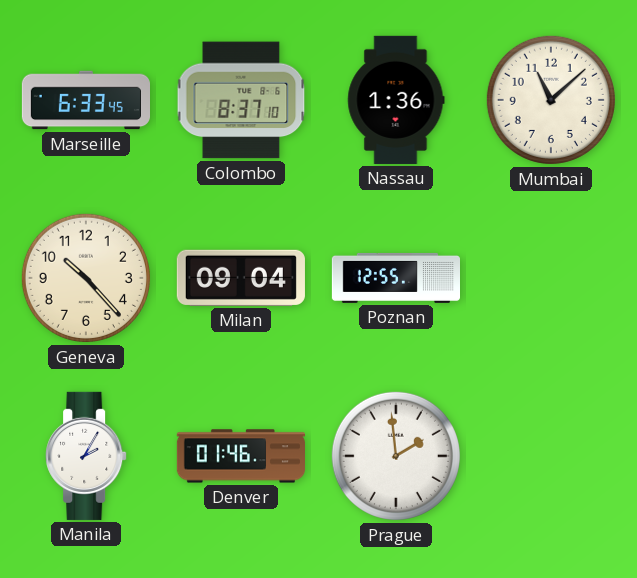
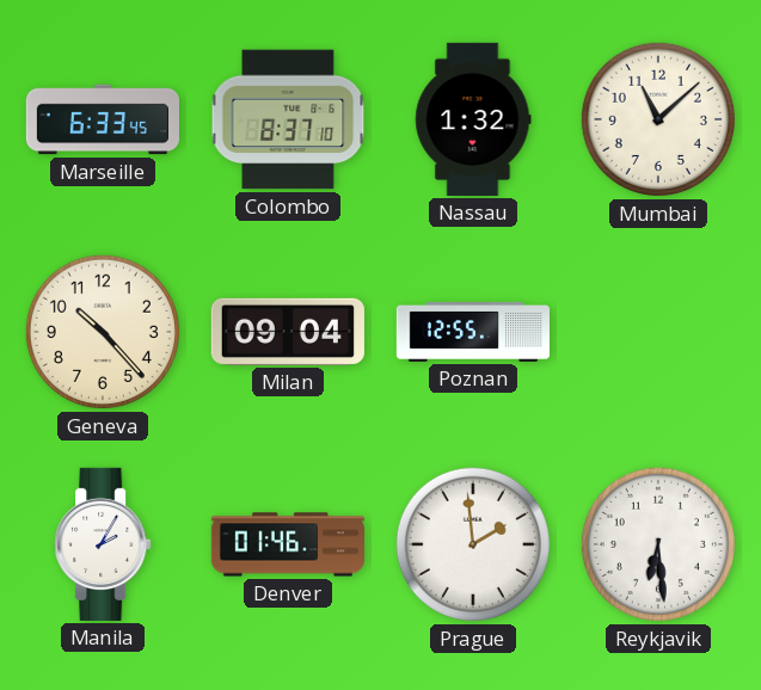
Nassau: 1:36 -> 1:32
Reykjavik: none -> 6:29
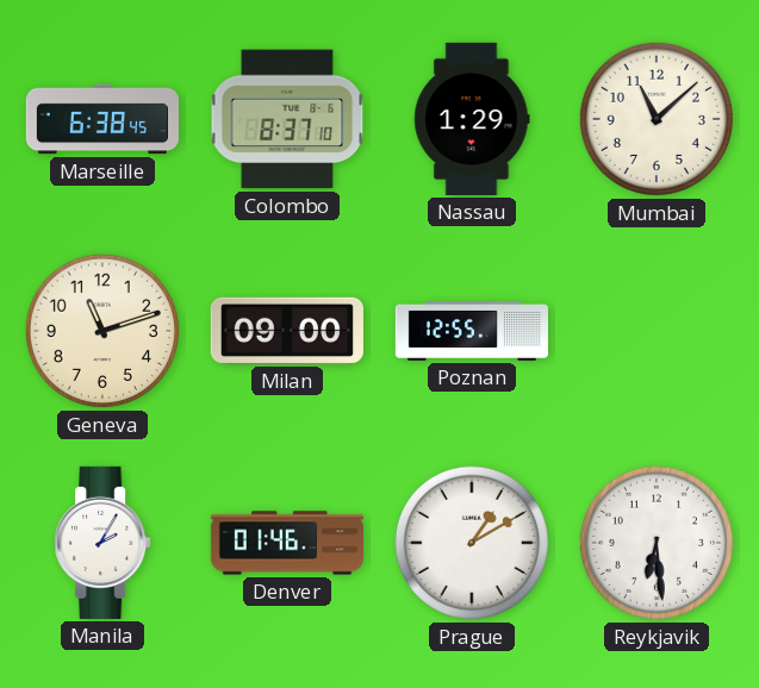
Marseille: 6:33 -> 6:38
Nassau: 1:32 -> 1:29
Geneva: 10:23 -> 11:12
Milan: 09:04 -> 09:00
Prague: 1:59 -> 1:10
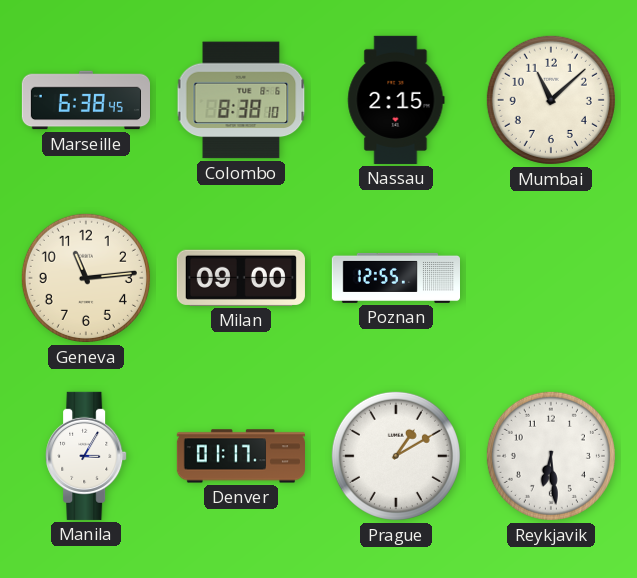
Colombo: 8:37 -> 8:38
Nassau: 1:29 -> 2:15
Geneva: 11:12 -> 11:14
Manila: 2:05 -> 3:05
Denver: 01:46 -> 01:17
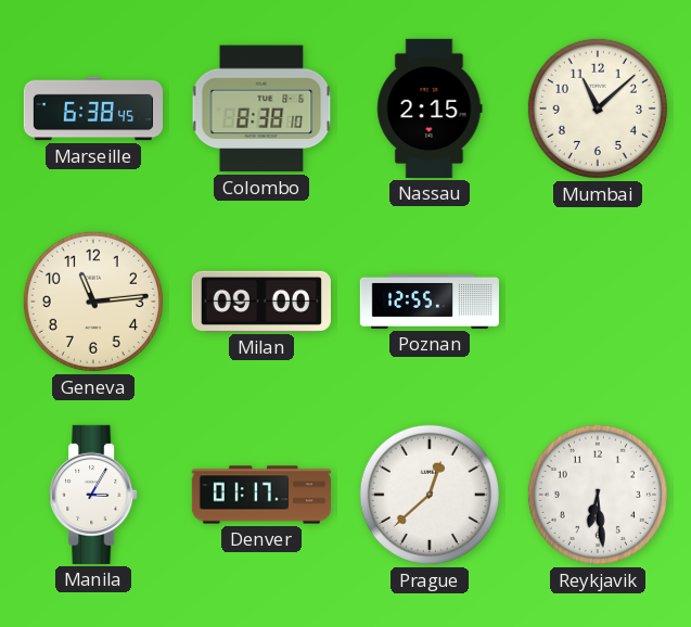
Prague: 1:10 -> 12:38
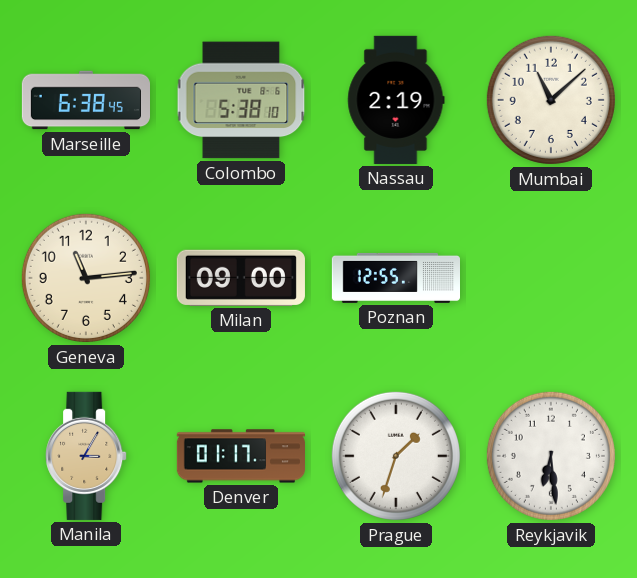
Colombo: 8:38 -> 5:38
Nassau: 2:15 -> 2:19
Manila dial: white -> champagne
Prague: 12:38 -> 1:33
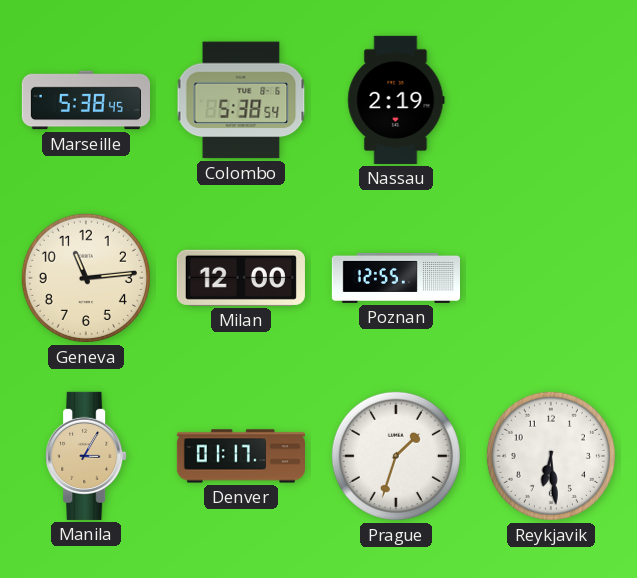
Marseille: 6:38 -> 5:38
Colombo: 5:38:10 -> 5:38:54
Mumbai: 11:08 -> none
Milan: 09:00 -> 12:00
